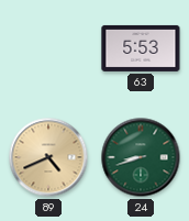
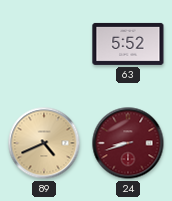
63: 5:53 -> 5:52
24 dial: green -> burgundy
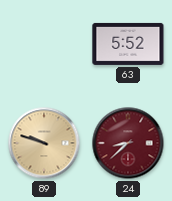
89: 4:41 -> 9:48
24: 8:42 -> 8:38
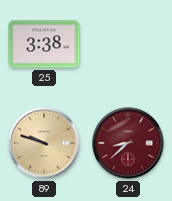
25: none -> 3:38
63: 5:52 -> none
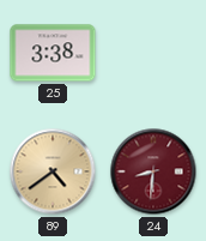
89: 9:48 -> 4:39
24: 8:38 -> 8:31
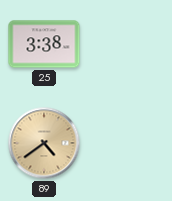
24: 8:31 -> none
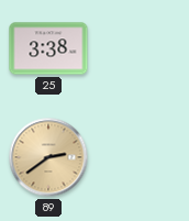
89: 4:39 -> 2:39
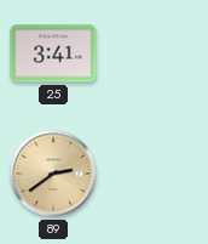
25: 3:38 -> 3:41
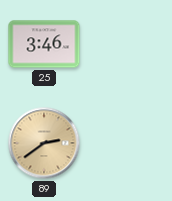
25: 3:41 -> 3:46
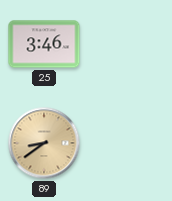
89: 2:39 -> 8:39
